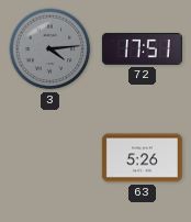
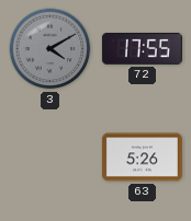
3: 4:14 -> 4:10
72: 17:51 -> 17:55
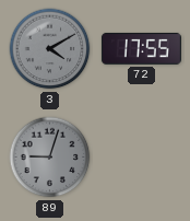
89: none -> 9:03
63: 5:26 -> none
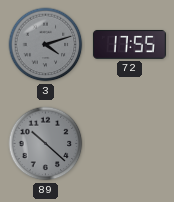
3: 4:10 -> 4:12
89: 9:03 -> 10:22
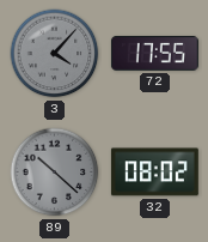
3: 4:12 -> 4:07
32: none -> 08:02
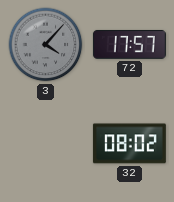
72: 17:55 -> 17:57
89: 10:22 -> none
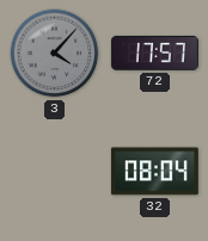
32: 08:02 -> 08:04
